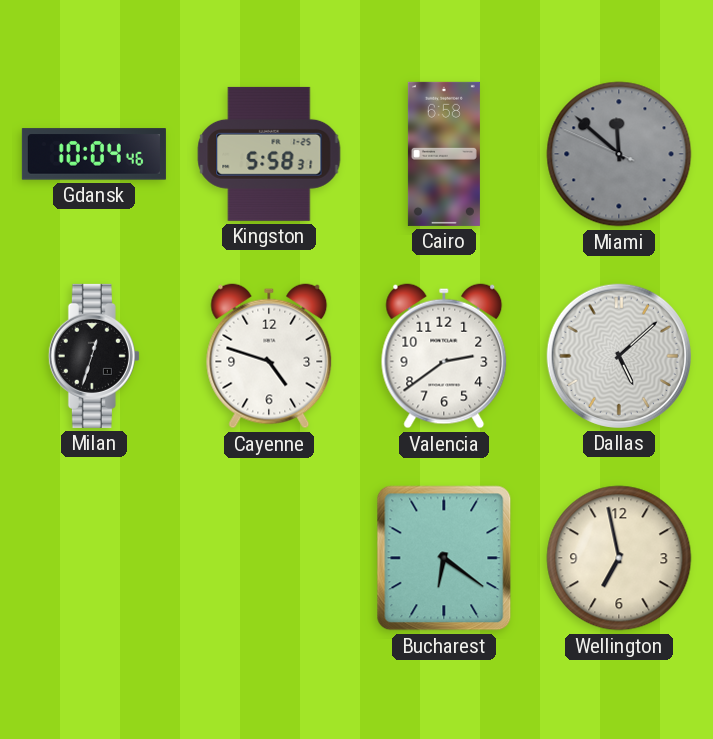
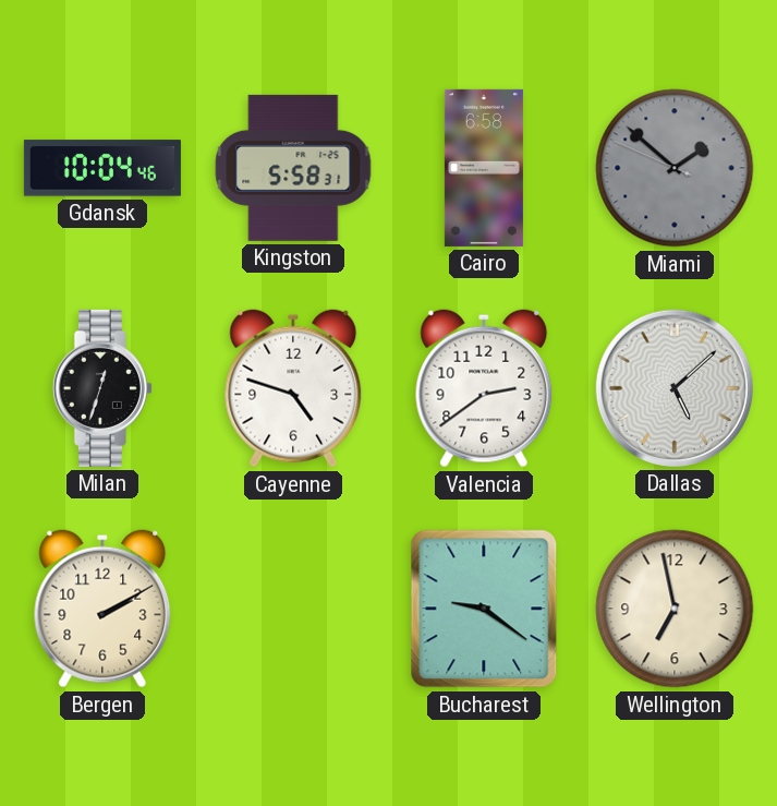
Miami: 11:51 -> 1:51
Bergen: none -> 2:10
Bucharest: 6:21 -> 9:21
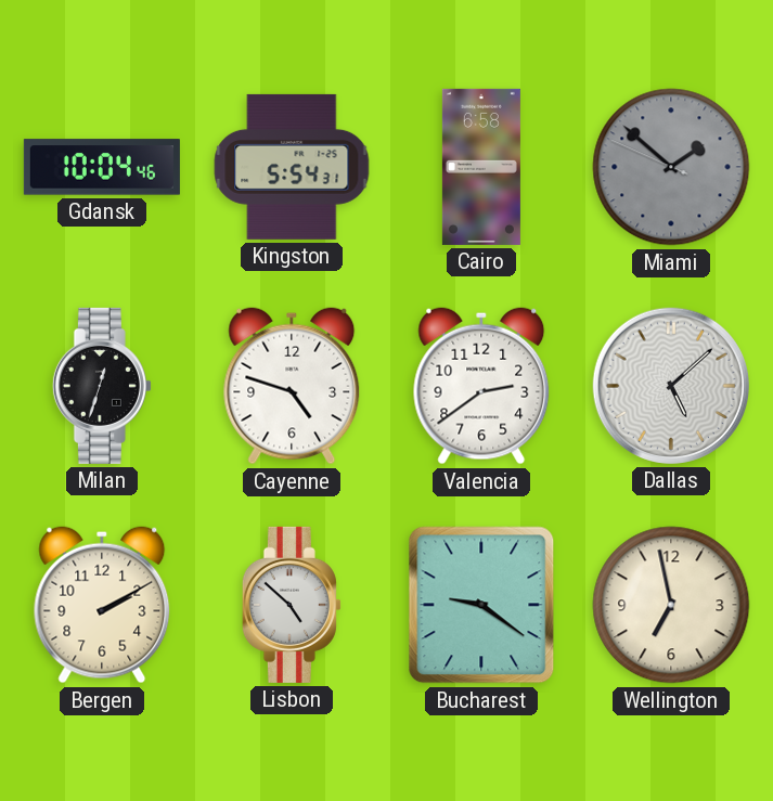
Kingston: 5:58 -> 5:54
Lisbon: none -> 4:52
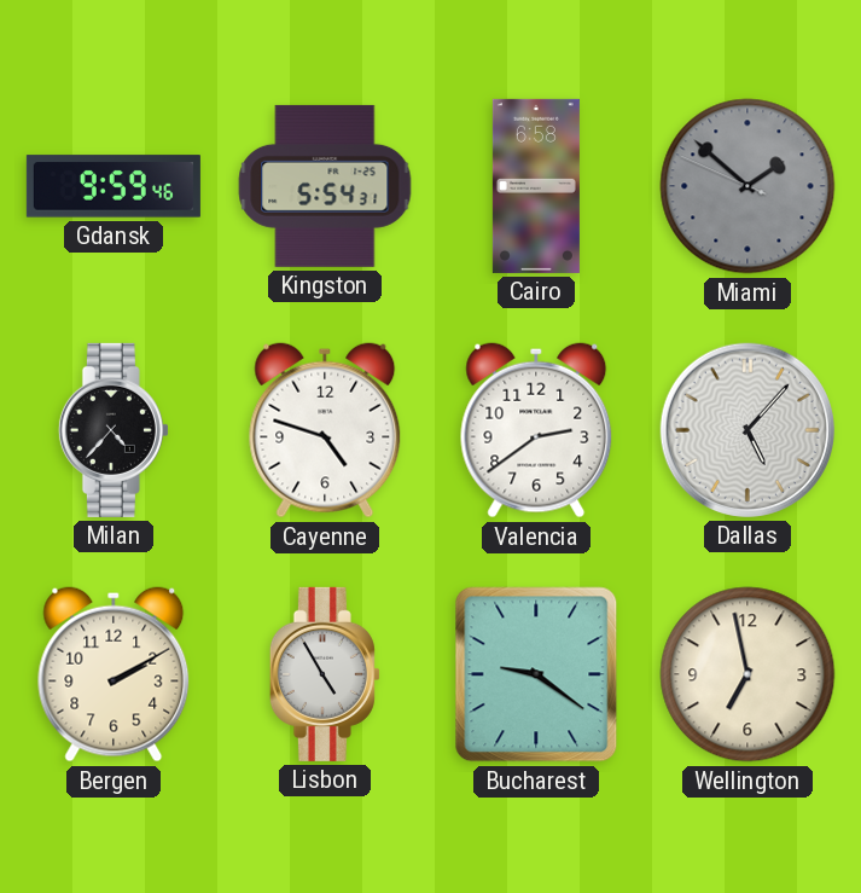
Gdansk: 10:04 -> 9:59
Milan: 12:33 -> 4:37
Dallas: 5:08 -> 5:07
Lisbon: 4:52 -> 4:55
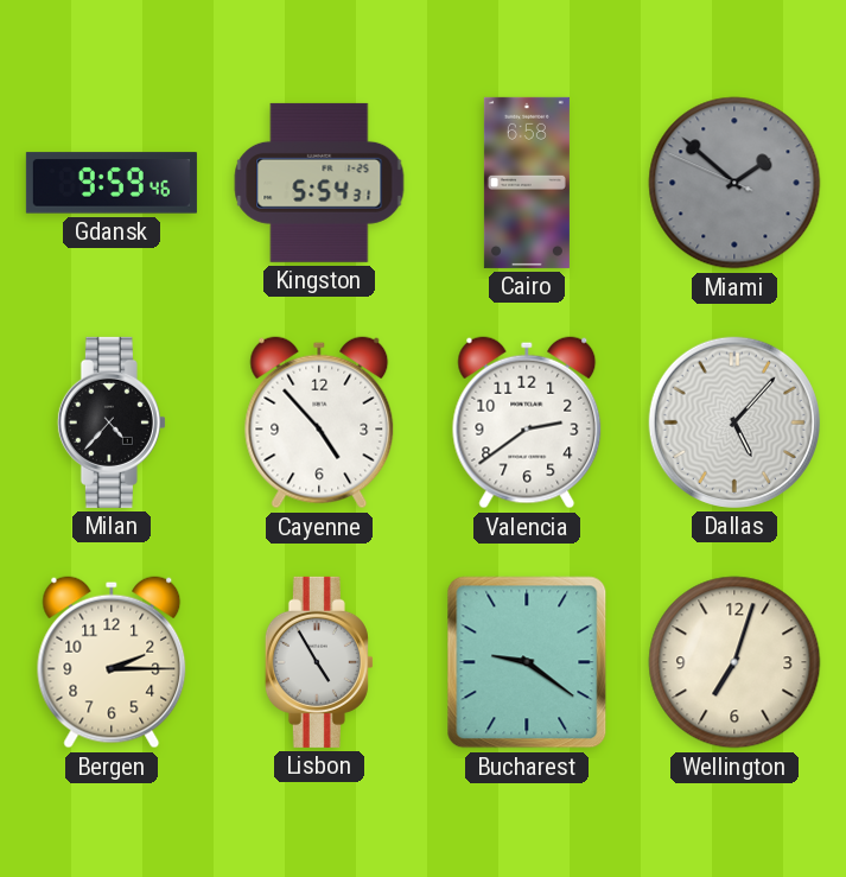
Cayenne: 4:48 -> 4:53
Bergen: 2:10 -> 2:15
Wellington: 6:58 -> 7:03
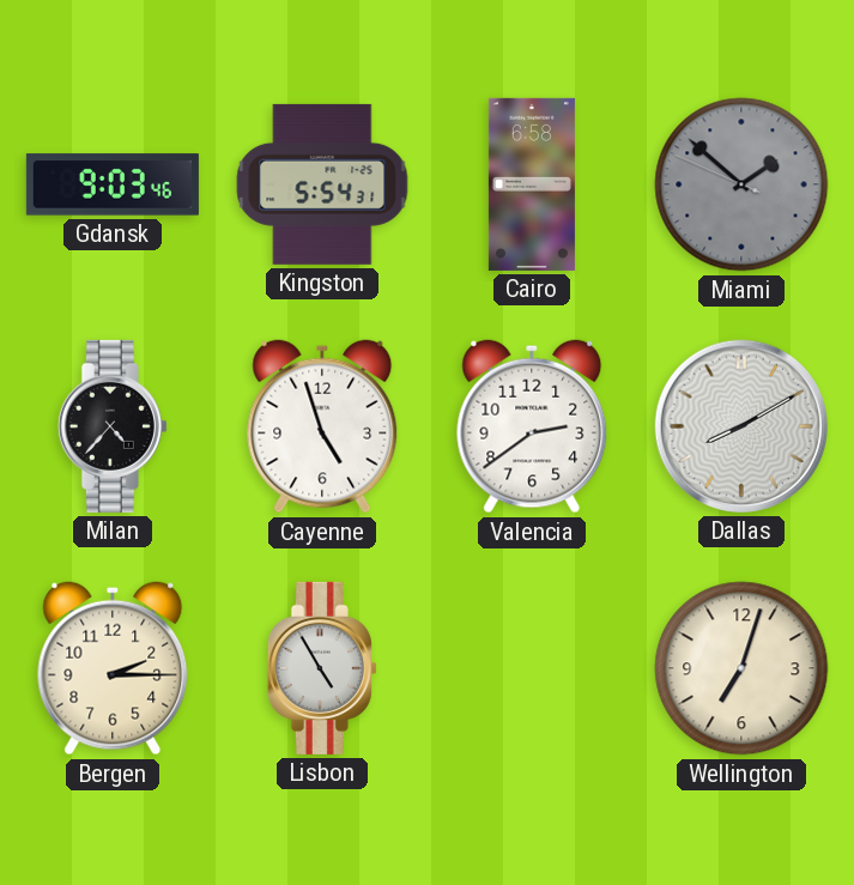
Gdansk: 9:59 -> 9:03
Cayenne: 4:53 -> 4:57
Dallas: 5:07 -> 8:10
Bucharest: 9:21 -> none
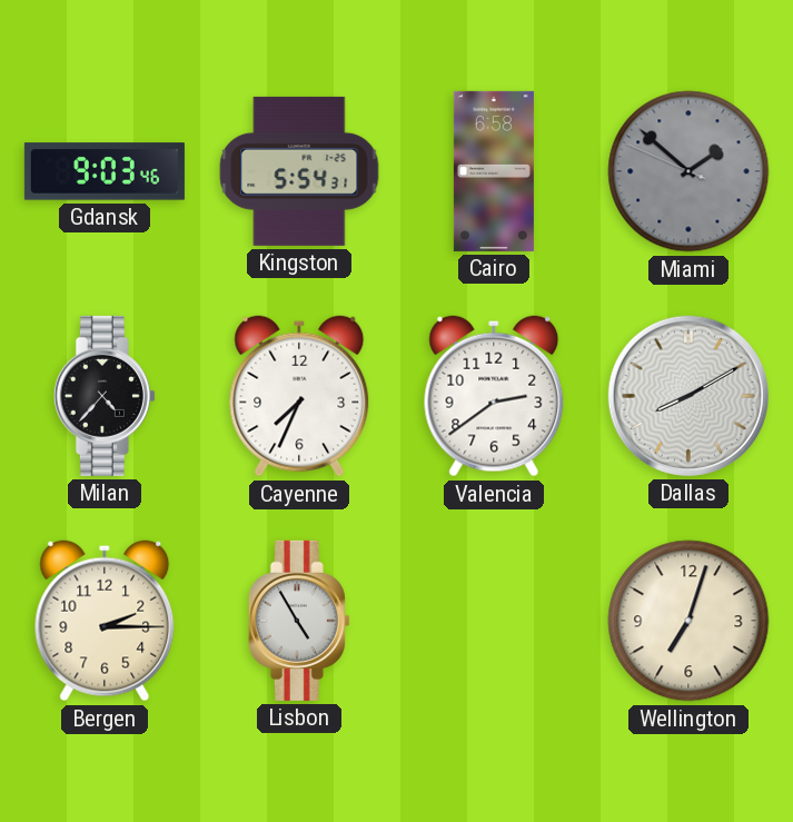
Cayenne: 4:57 -> 7:34
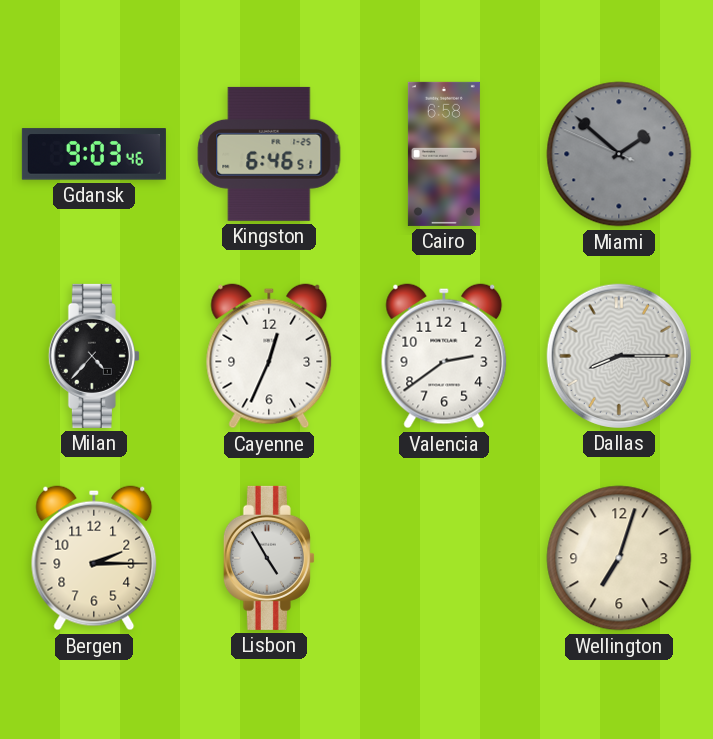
Kingston: 5:54 -> 6:46
Cayenne: 7:34 -> 12:34
Dallas: 8:10 -> 8:15
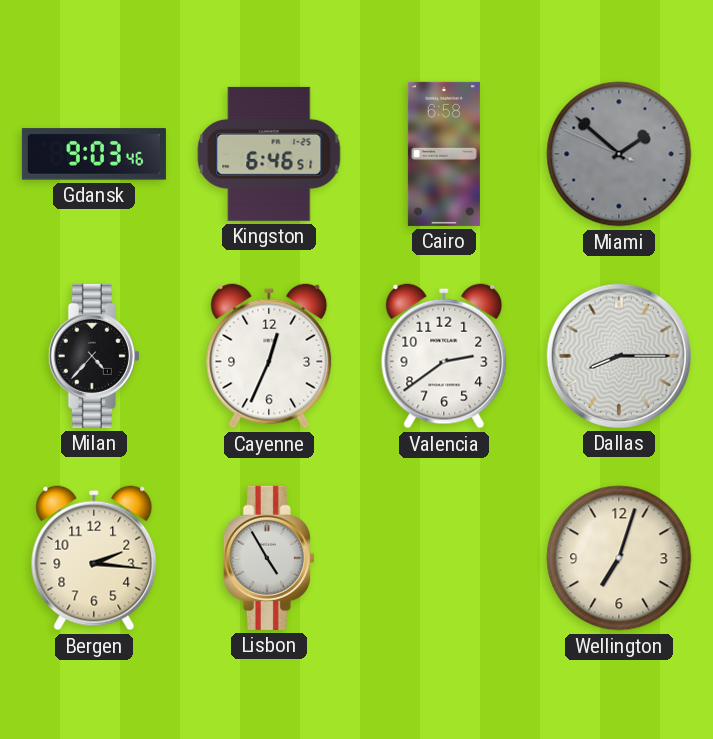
Bergen: 2:15 -> 2:16
